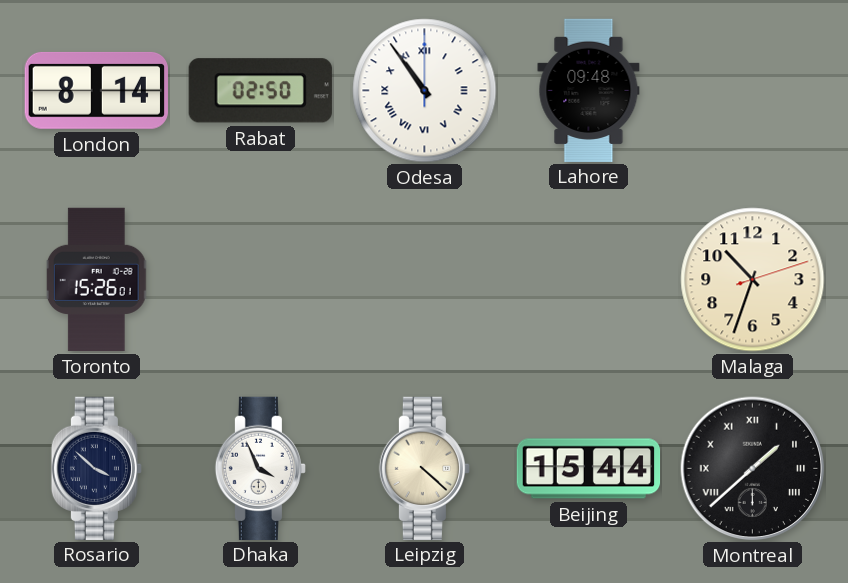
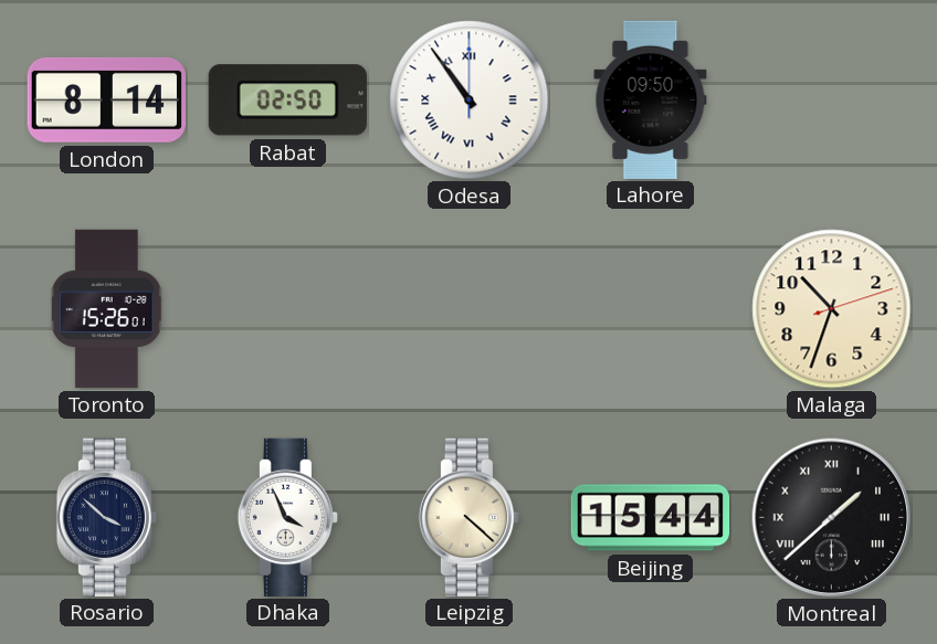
Lahore: 09:48 -> 09:50
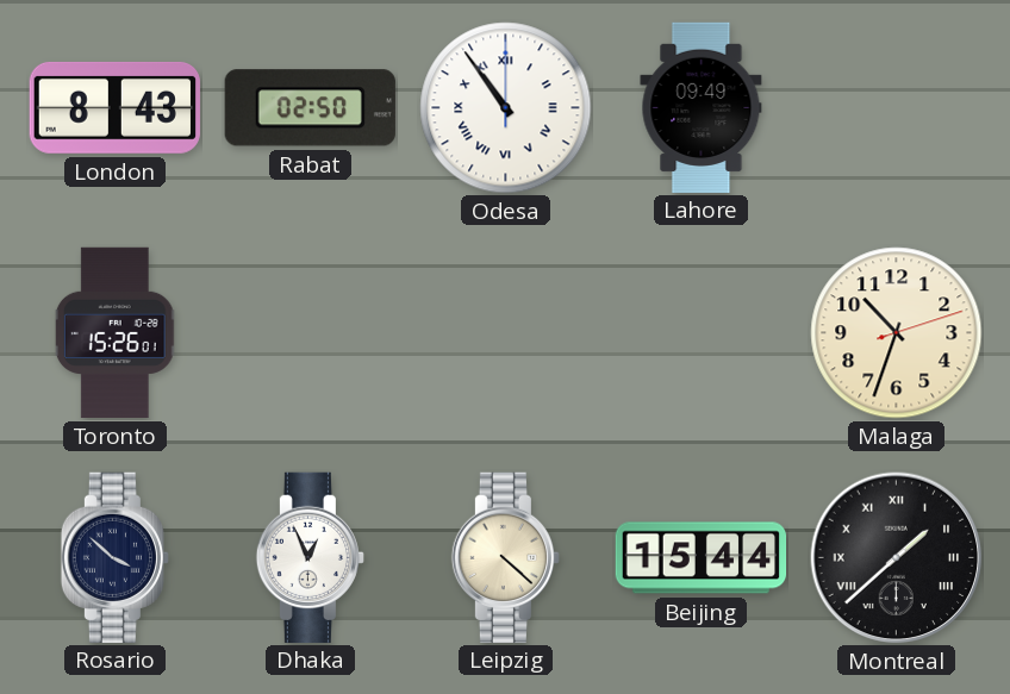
London: 8:14 -> 8:43
Lahore: 09:50 -> 09:49
Dhaka: 3:56 -> 12:56
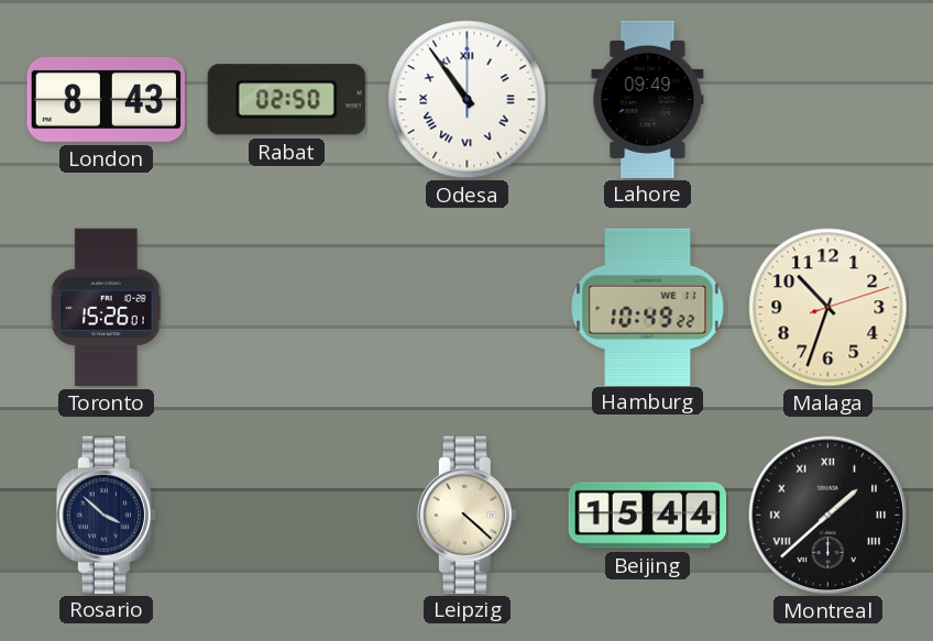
Hamburg: none -> 10:49
Dhaka: 12:56 -> none
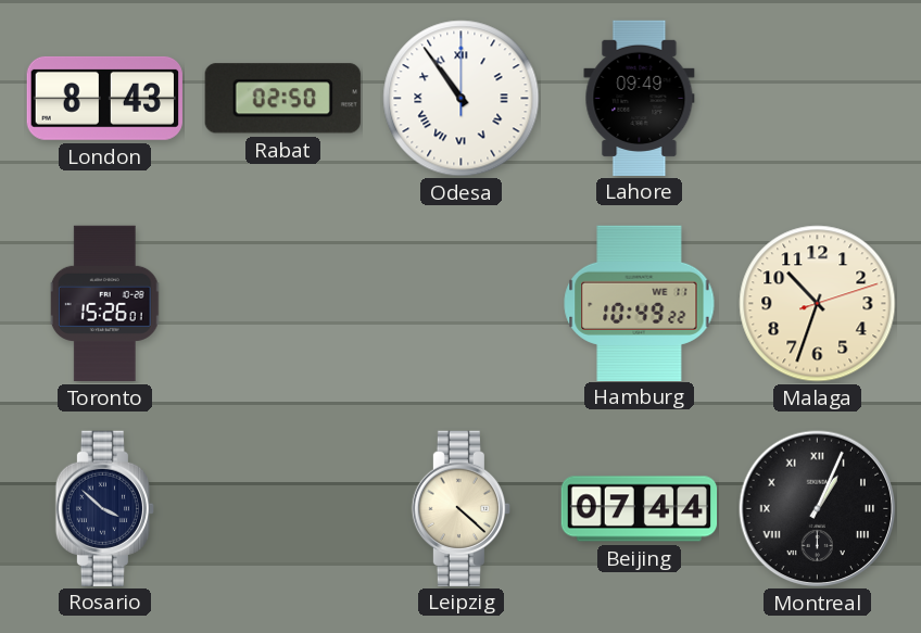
Beijing: 15:44 -> 07:44
Montreal: 1:38 -> 1:04
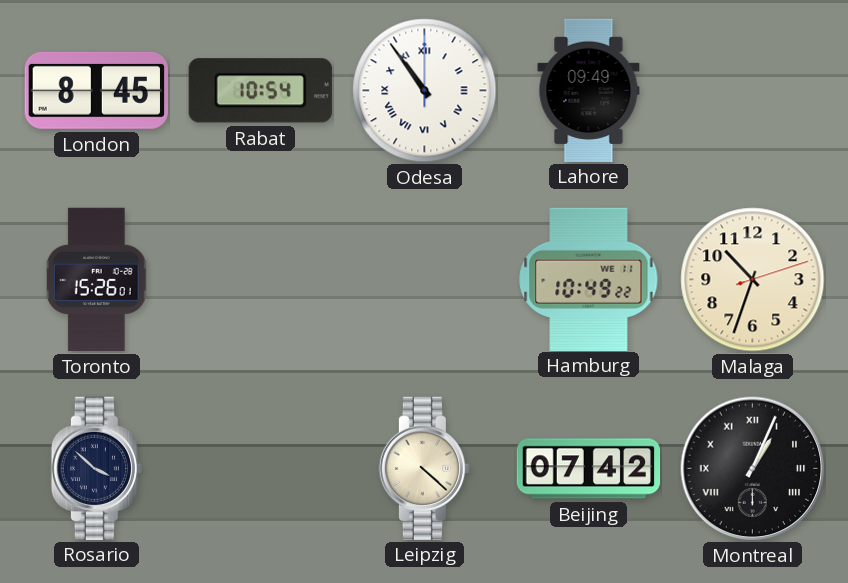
London: 8:43 -> 8:45
Rabat: 02:50 -> 10:54
Beijing: 07:44 -> 07:42
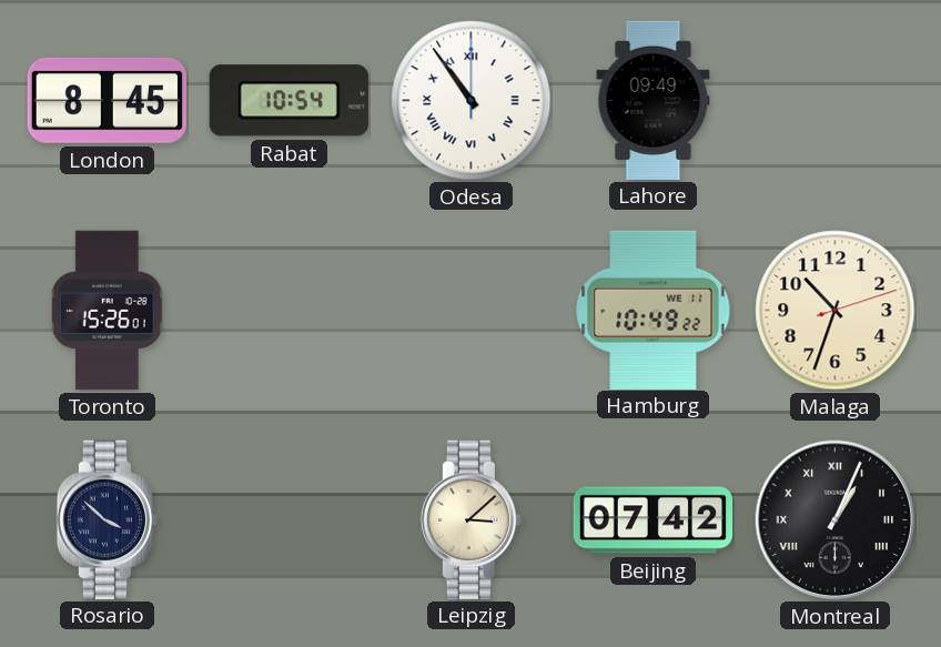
Leipzig: 4:22 -> 3:08
